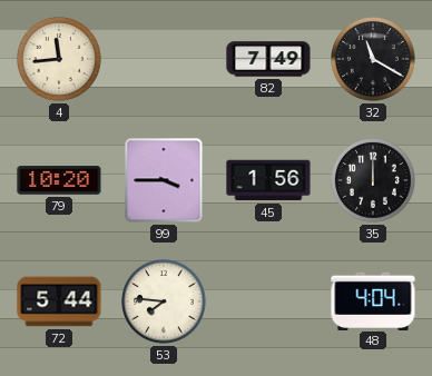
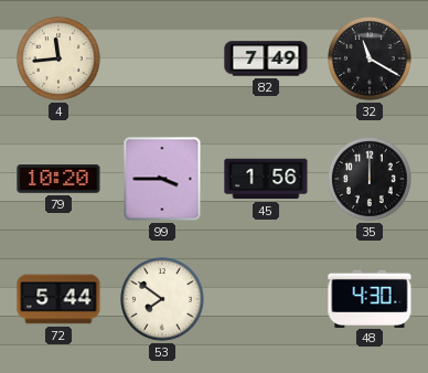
53: 7:46 -> 7:51
48: 4:04 -> 4:30
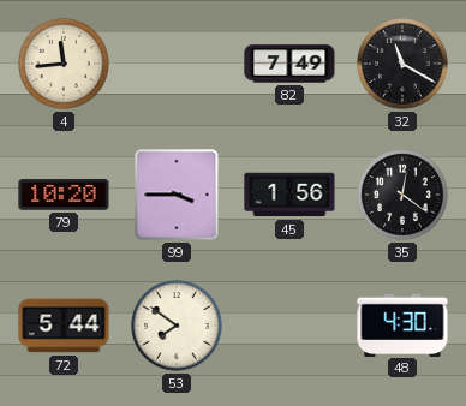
35: 12:00 -> 12:21
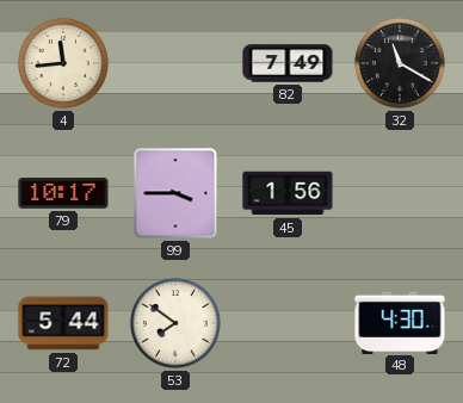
79: 10:20 -> 10:17
35: 12:21 -> none
